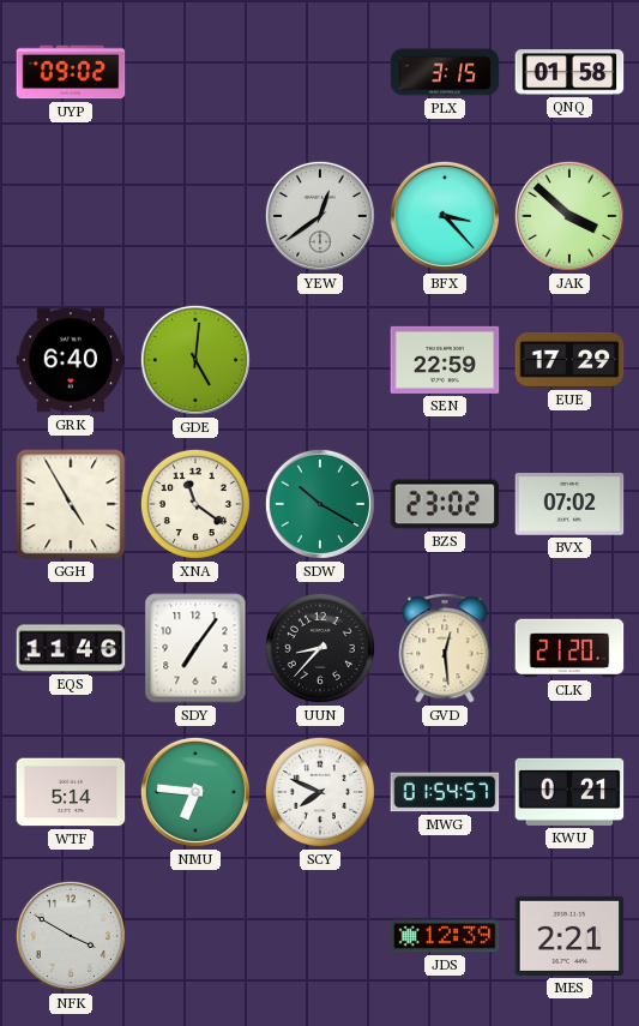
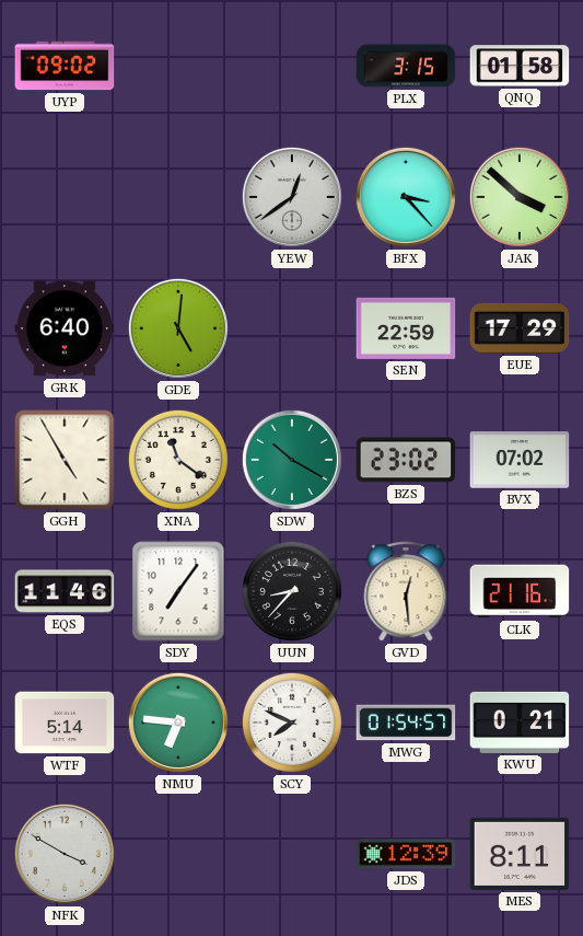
CLK: 21:20 -> 21:16
MES: 2:21 -> 8:11
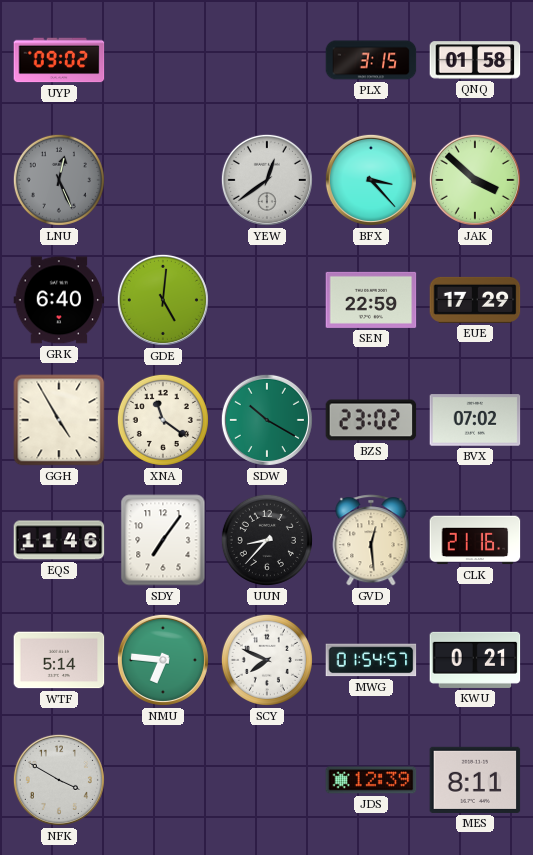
LNU: none -> 12:26
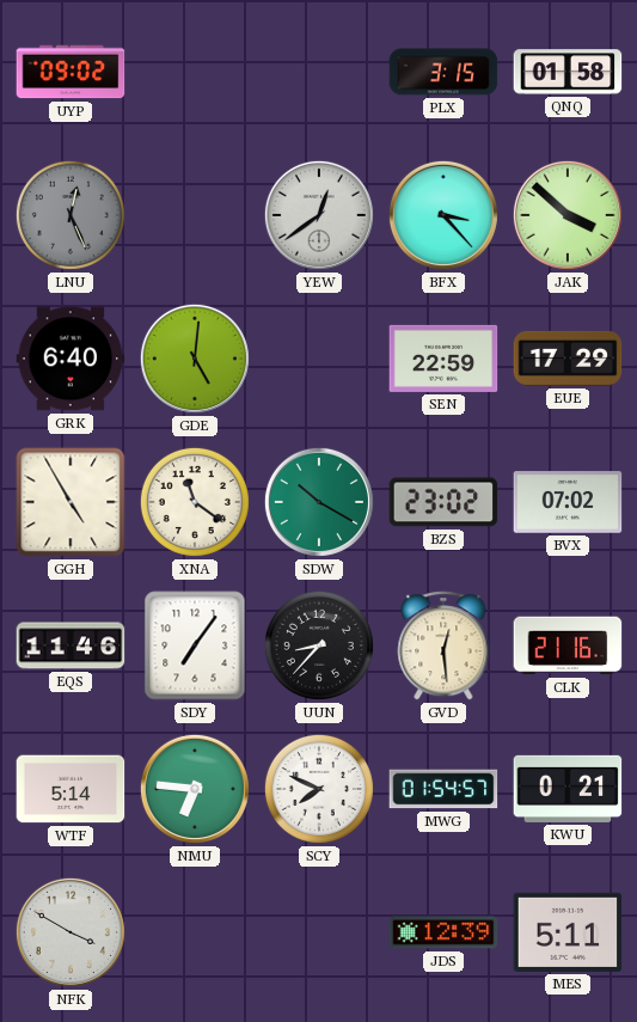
MES: 8:11 -> 5:11
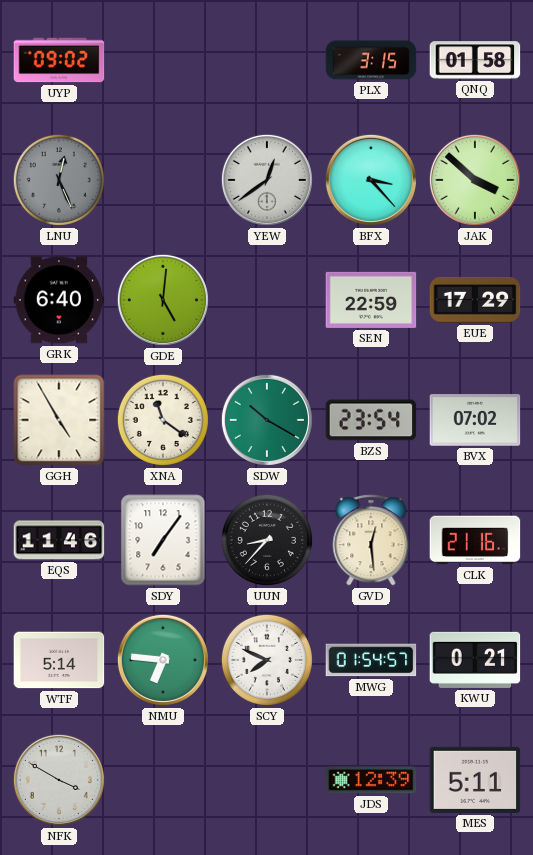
BZS: 23:02 -> 23:54
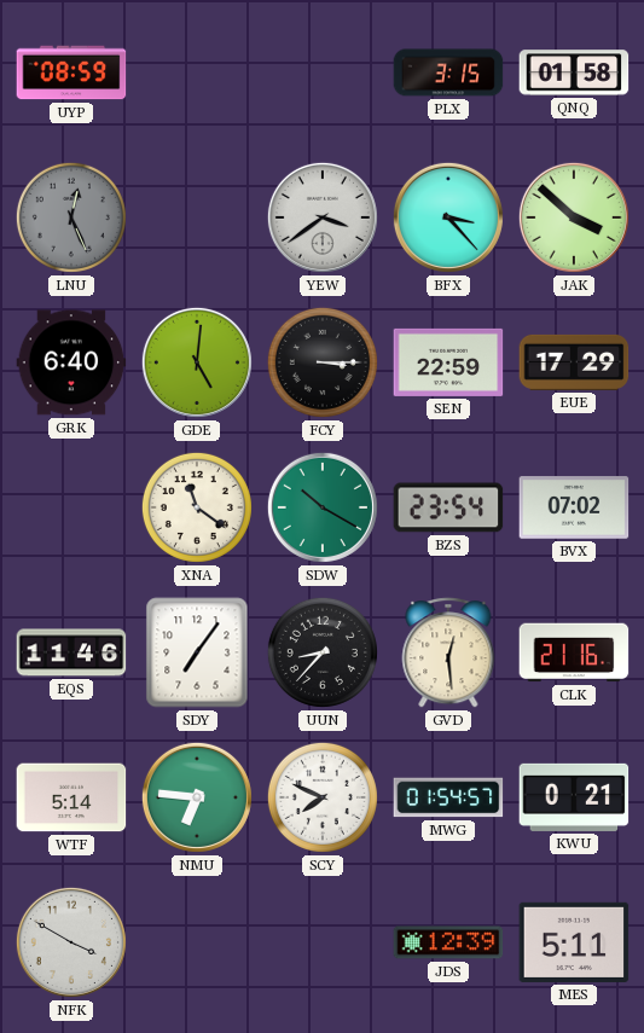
UYP: 09:02 -> 08:59
YEW: 12:39 -> 3:39
FCY: none -> 3:15
GGH: 4:55 -> none
